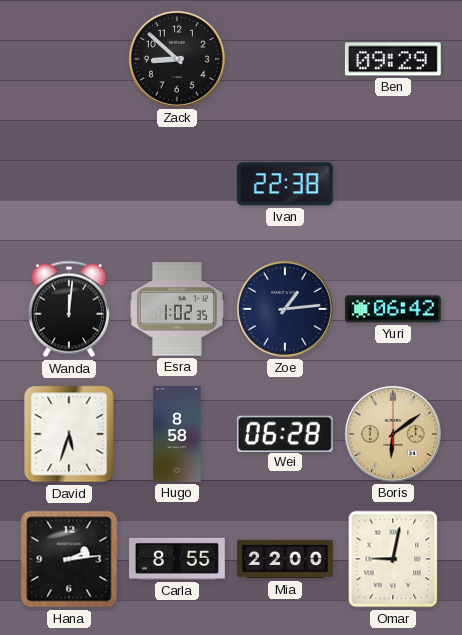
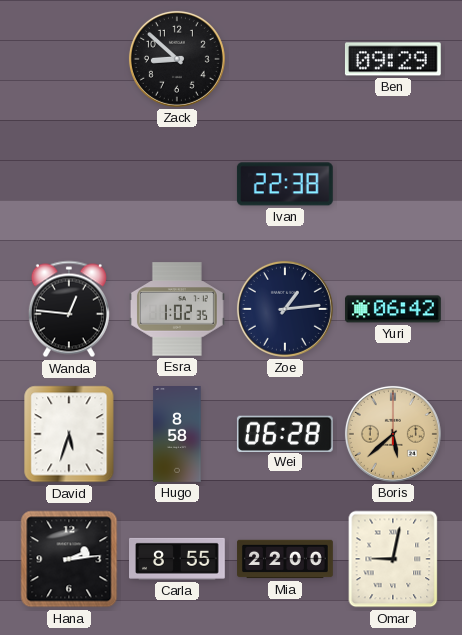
Wanda: 12:01 -> 12:46
Boris: 6:09 -> 5:38
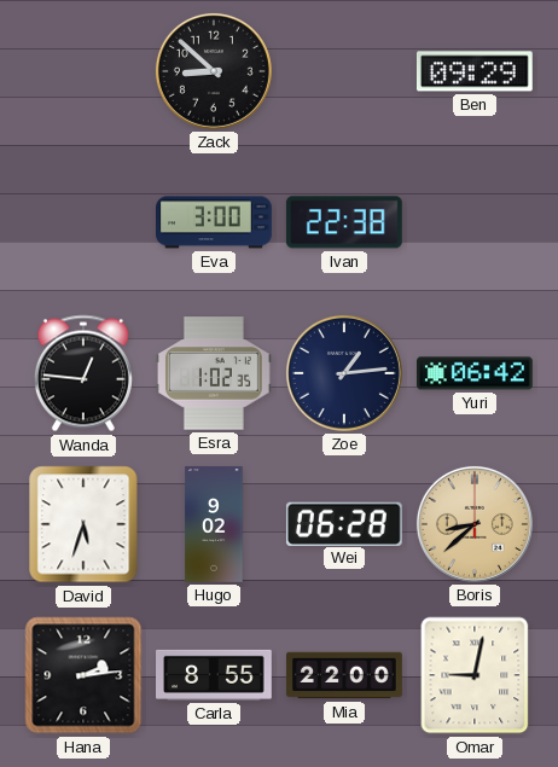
Eva: none -> 3:00
Hugo: 8:58 -> 9:02
Boris: 5:38 -> 8:38
